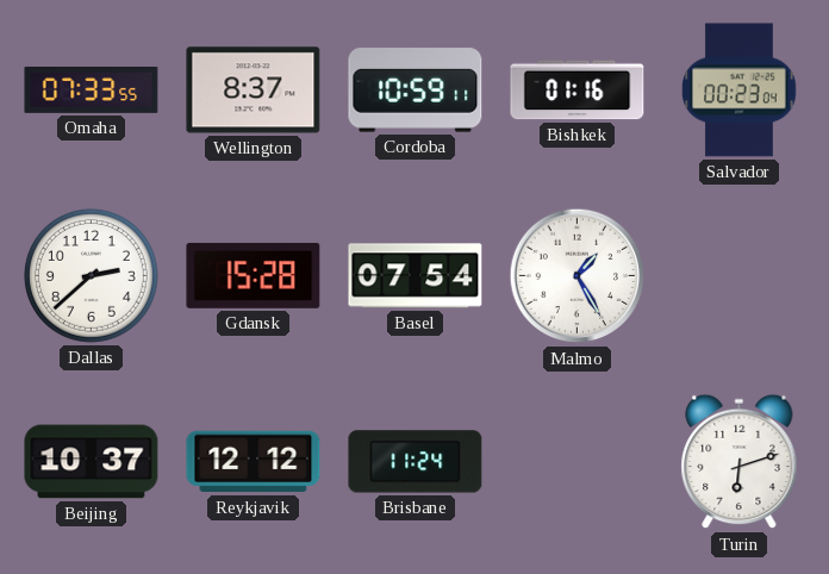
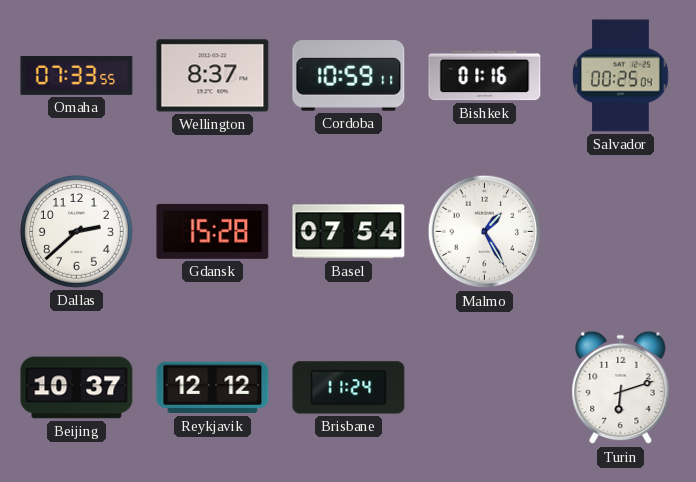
Salvador: 00:23 -> 00:25
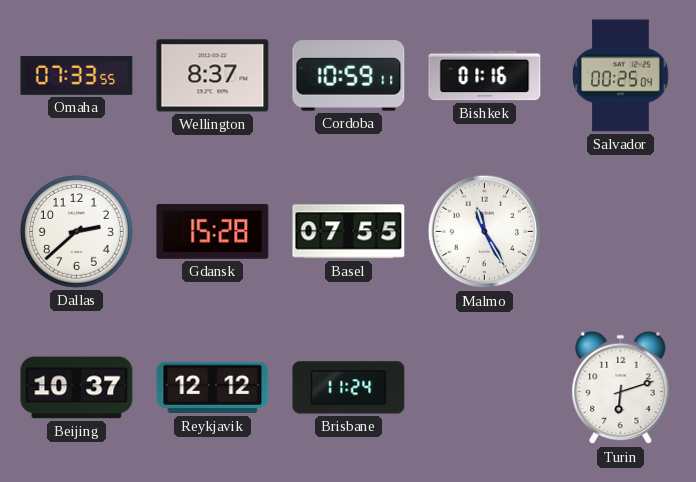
Basel: 07:54 -> 07:55
Malmo: 1:25 -> 11:25
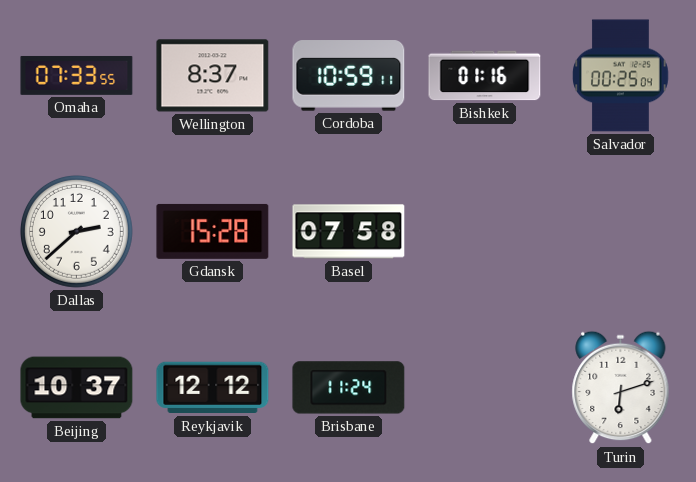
Basel: 07:55 -> 07:58
Malmo: 11:25 -> none
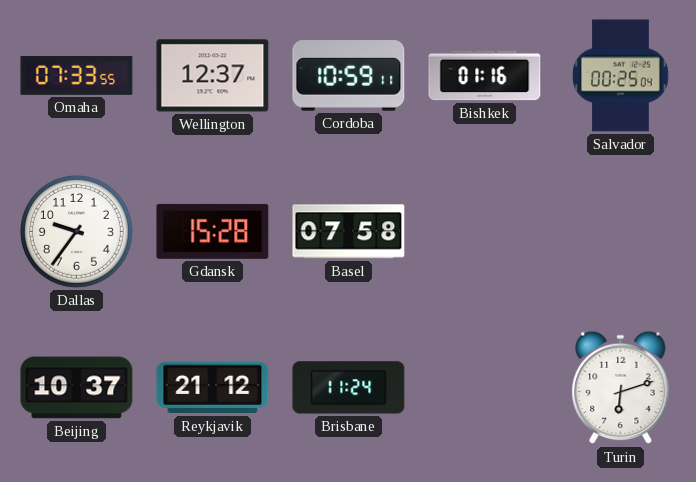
Wellington: 8:37 -> 12:37
Dallas: 2:38 -> 9:36
Reykjavik: 12:12 -> 21:12
